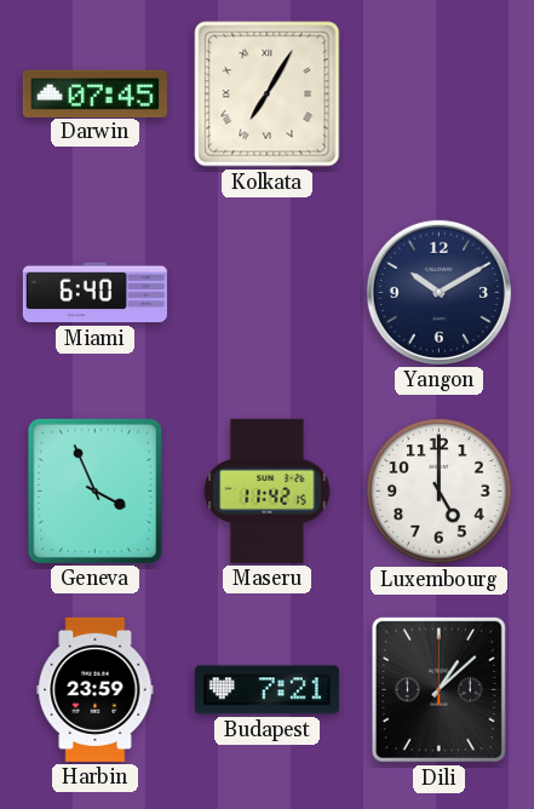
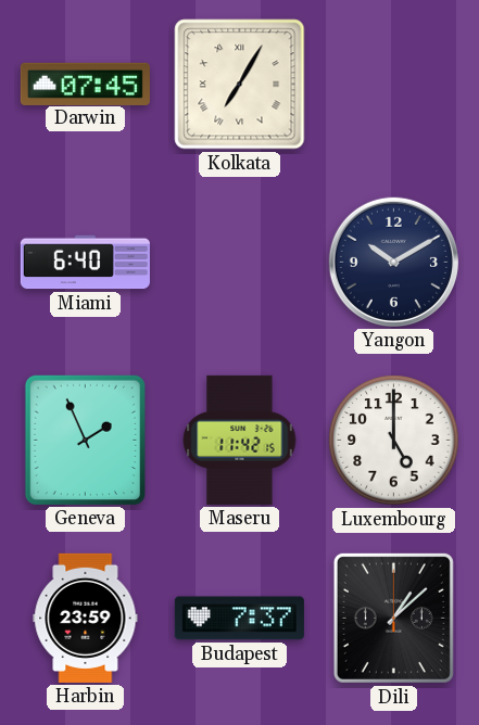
Geneva: 3:56 -> 1:56
Budapest: 7:21 -> 7:37
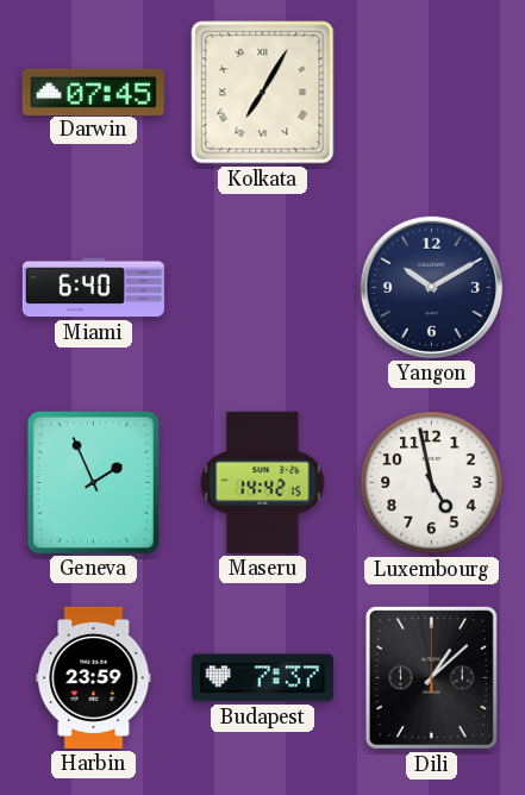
Maseru: 11:42 -> 14:42
Luxembourg: 5:00 -> 4:58
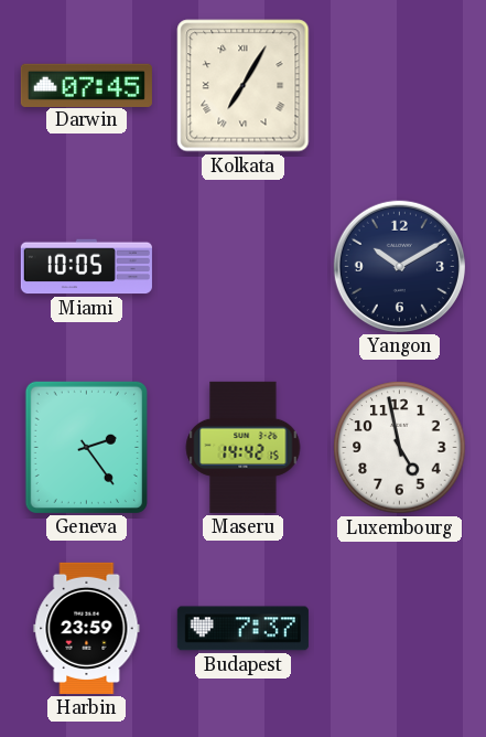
Miami: 6:40 -> 10:05
Geneva: 1:56 -> 2:24
Dili: 1:08 -> none
